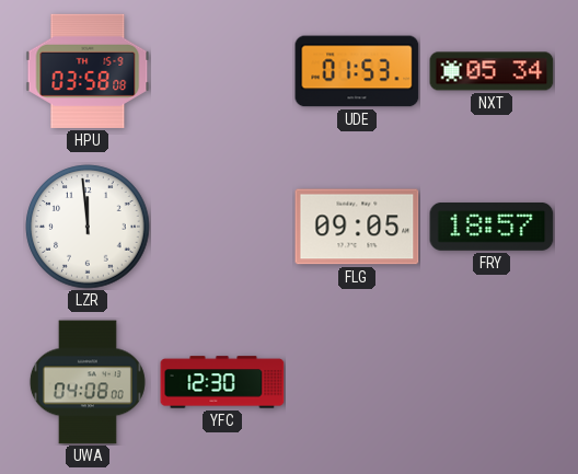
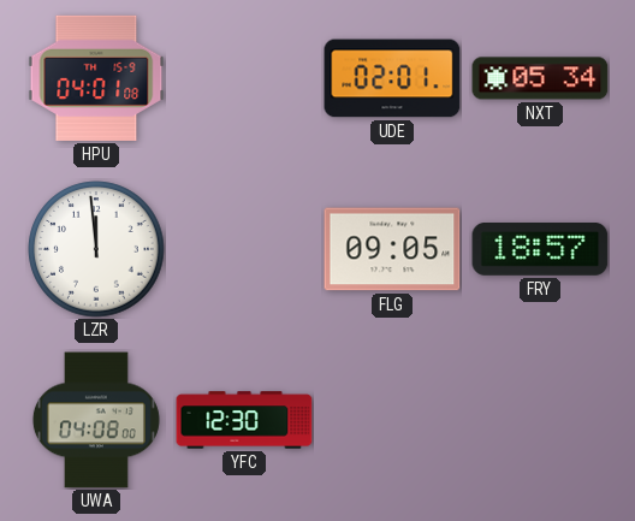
HPU: 03:58 -> 04:01
UDE: 01:53 -> 02:01
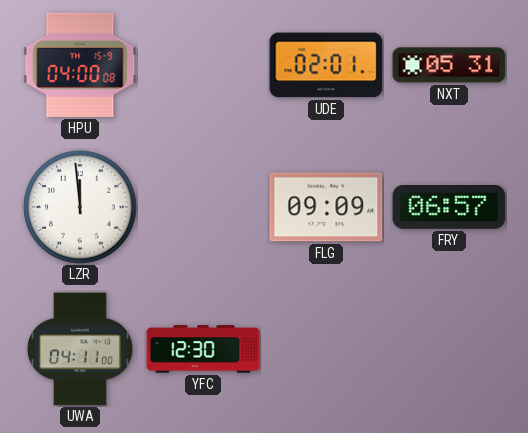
HPU: 04:01 -> 04:00
NXT: 05:34 -> 05:31
FLG: 09:05 -> 09:09
FRY: 18:57 -> 06:57
UWA: 04:08 -> 04:11
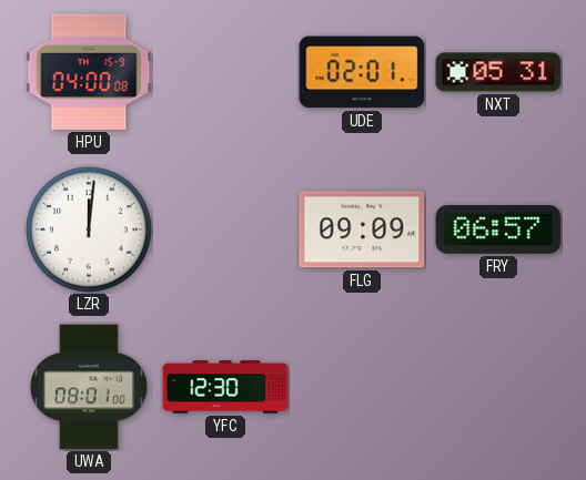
LZR: 11:59 -> 12:01
UWA: 04:11 -> 08:01
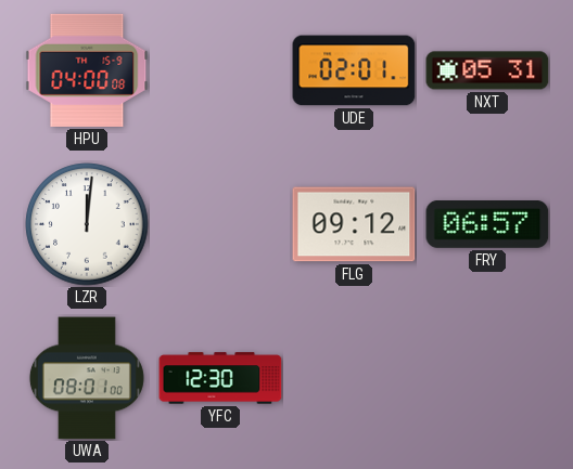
FLG: 09:09 -> 09:12
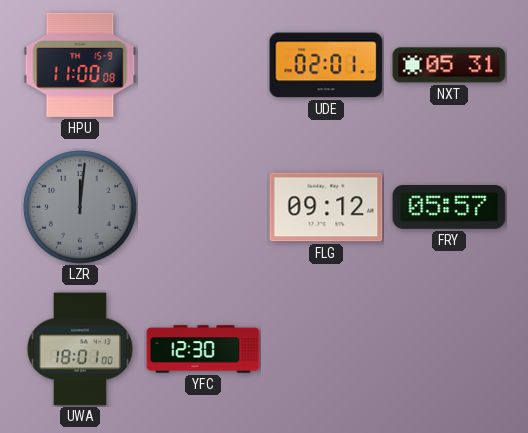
HPU: 04:00 -> 11:00
LZR dial: white -> grey
FRY: 06:57 -> 05:57
UWA: 08:01 -> 18:01
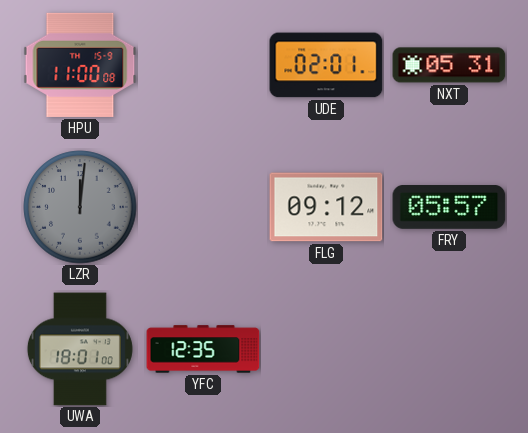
YFC: 12:30 -> 12:35
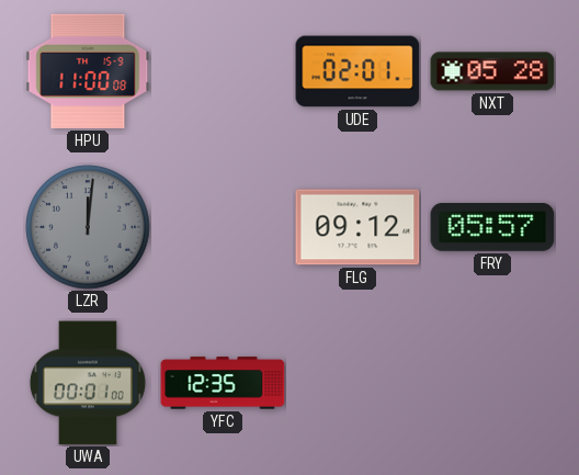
NXT: 05:31 -> 05:28
UWA: 18:01 -> 00:01
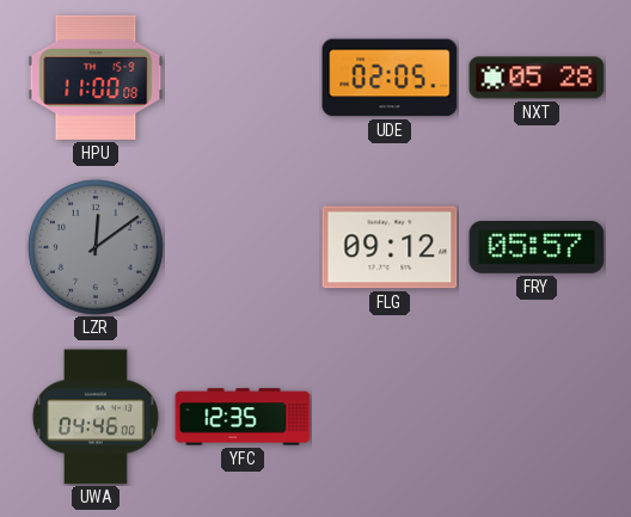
UDE: 02:01 -> 02:05
LZR: 12:01 -> 12:09
UWA: 00:01 -> 04:46
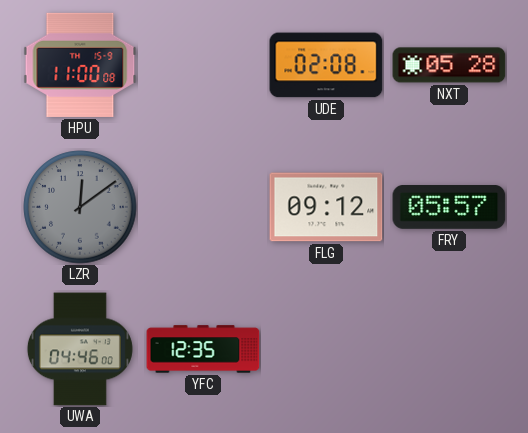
UDE: 02:05 -> 02:08
